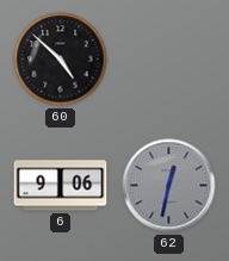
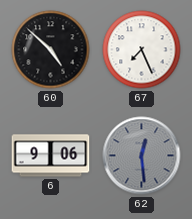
67: none -> 7:26
62: 12:32 -> 12:29
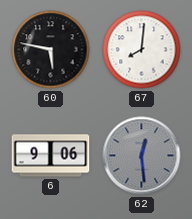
60: 4:52 -> 5:47
67: 7:26 -> 8:01
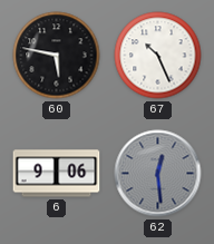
67: 8:01 -> 10:26
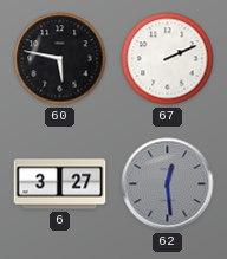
67: 10:26 -> 2:11
6: 9:06 -> 3:27
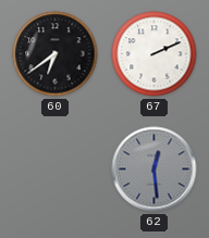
60: 5:47 -> 6:39
6: 3:27 -> none
